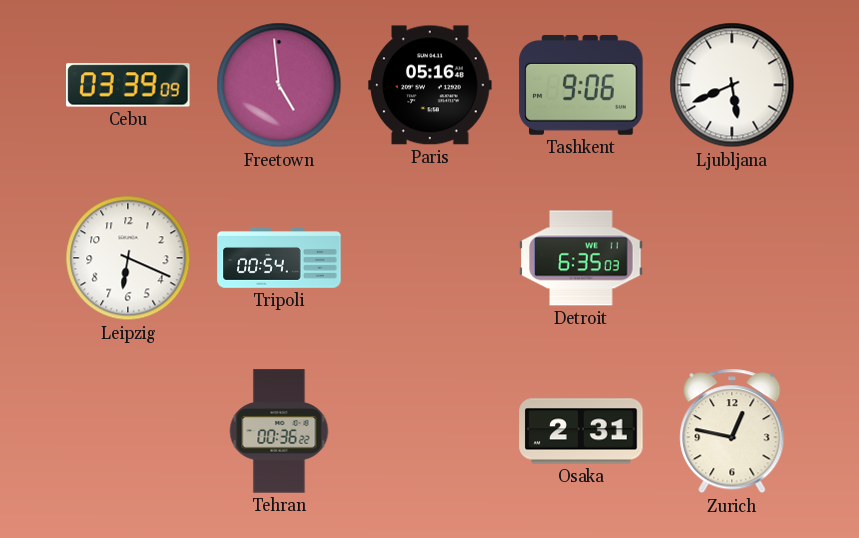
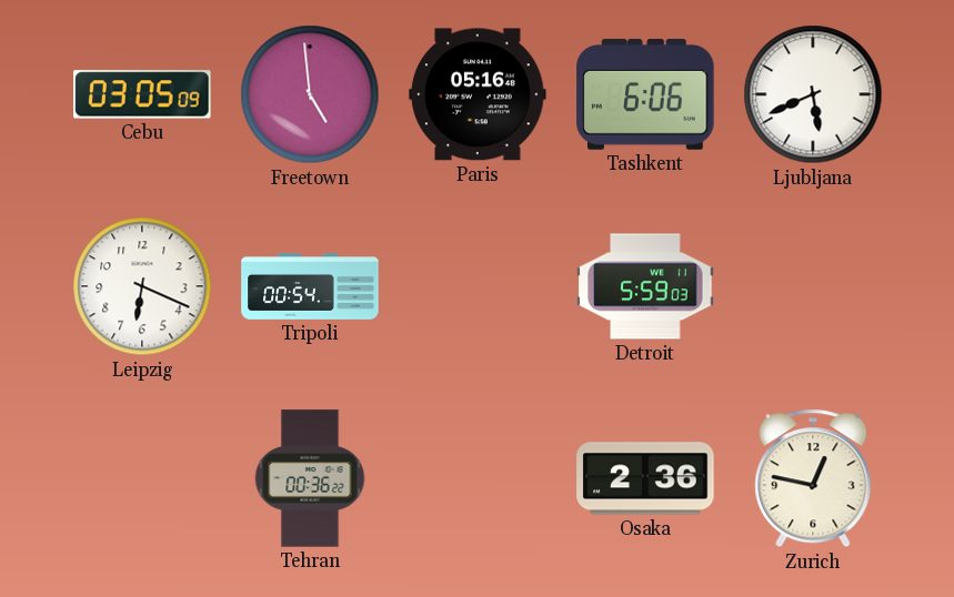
Cebu: 03:39 -> 03:05
Tashkent: 9:06 -> 6:06
Detroit: 6:35 -> 5:59
Osaka: 2:31 -> 2:36
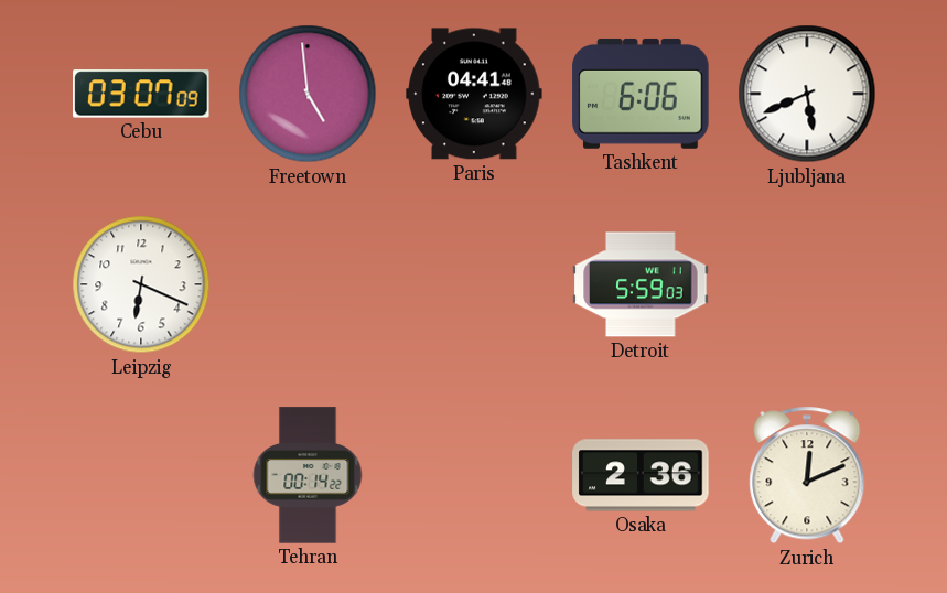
Cebu: 03:05 -> 03:07
Paris: 05:16 -> 04:41
Tripoli: 00:54 -> none
Tehran: 00:36 -> 00:14
Zurich: 12:47 -> 12:11
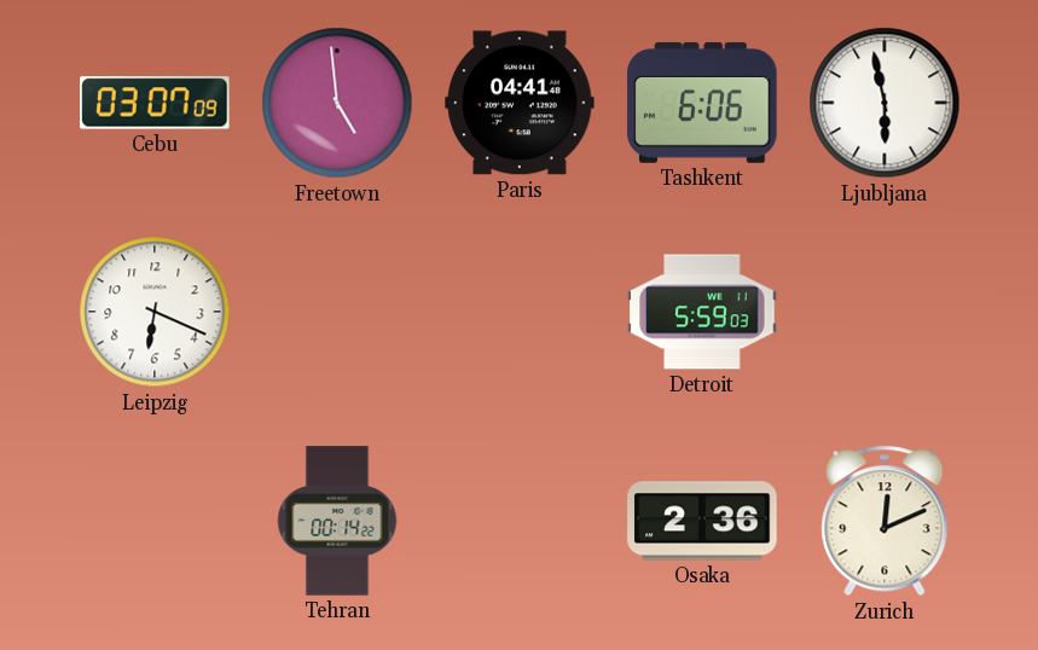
Ljubljana: 5:41 -> 5:58
